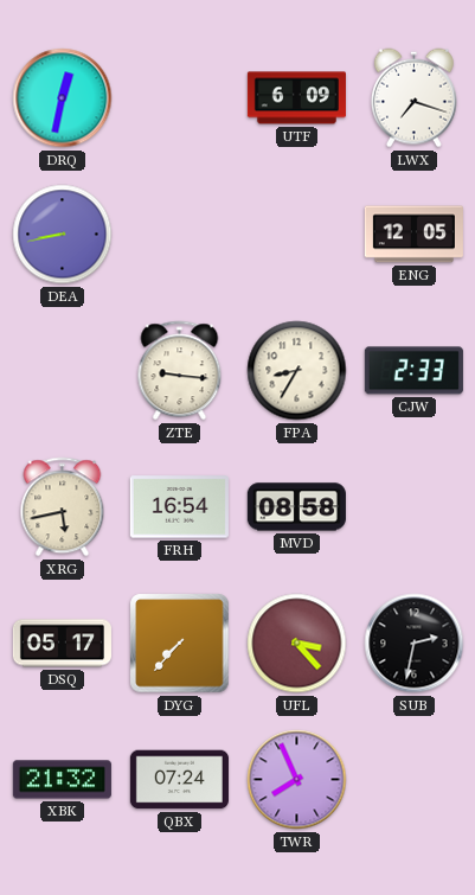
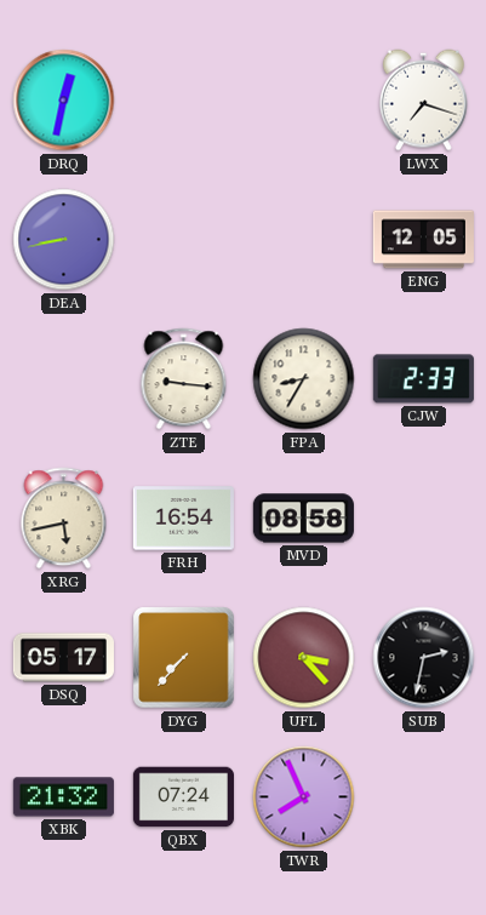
UTF: 6:09 -> none
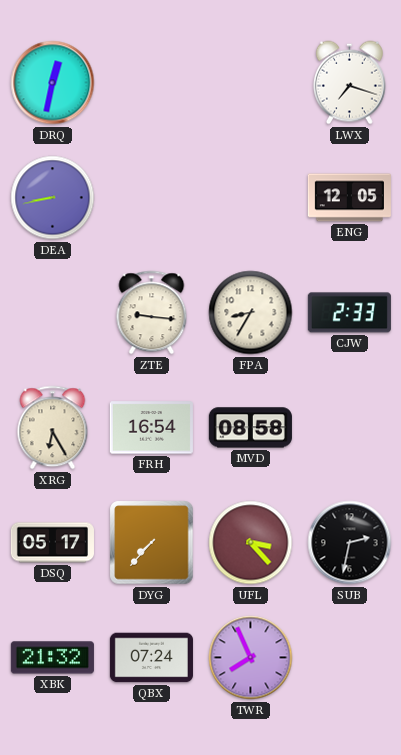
XRG: 5:43 -> 6:25
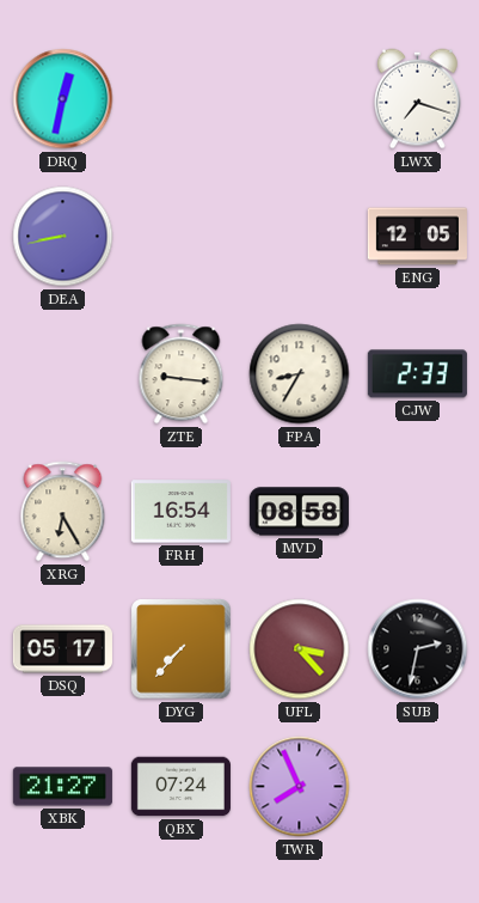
XBK: 21:32 -> 21:27
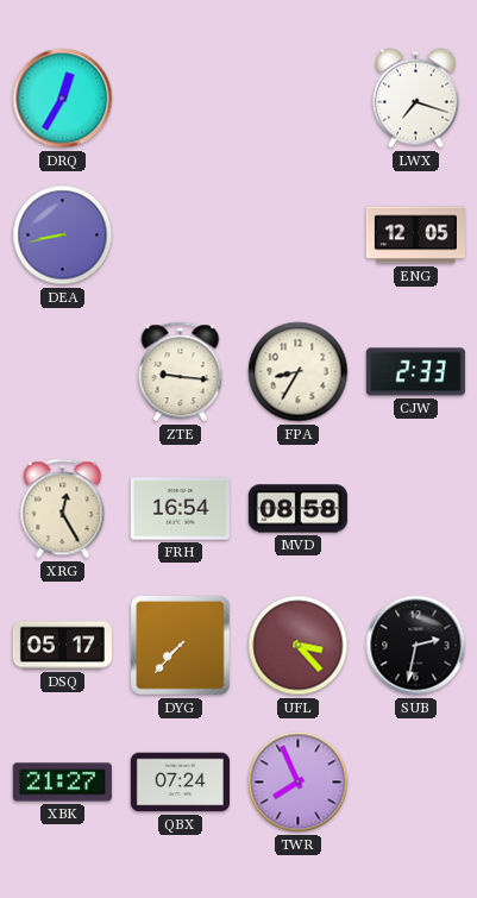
DRQ: 12:32 -> 12:35
XRG: 6:25 -> 12:25
